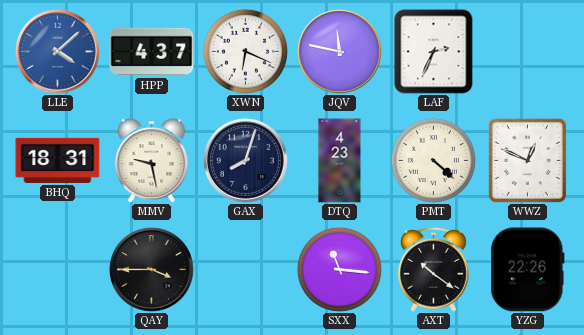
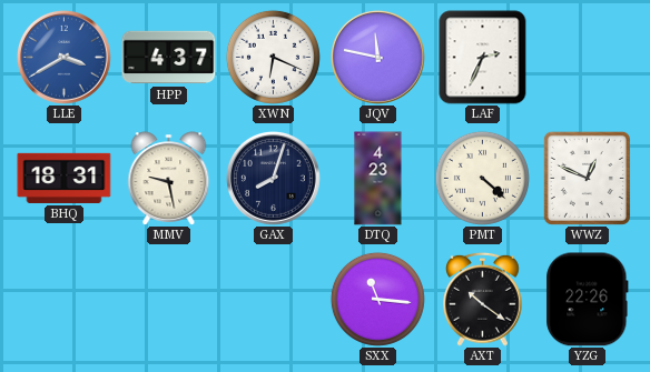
LLE: 4:08 -> 3:40
QAY: 3:45 -> none
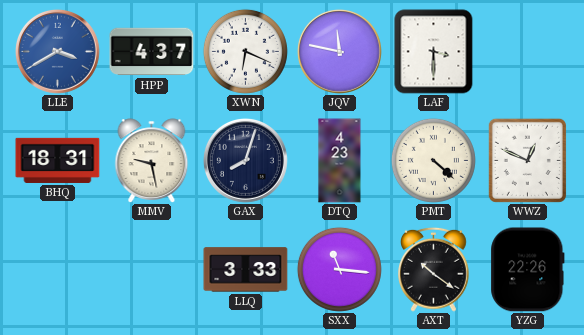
LAF: 2:34 -> 3:30
LLQ: none -> 3:33
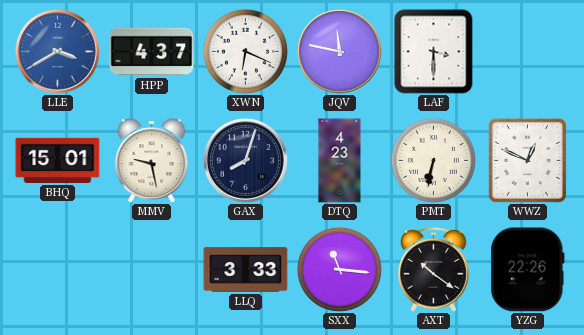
BHQ: 18:31 -> 15:01
PMT: 4:22 -> 6:32
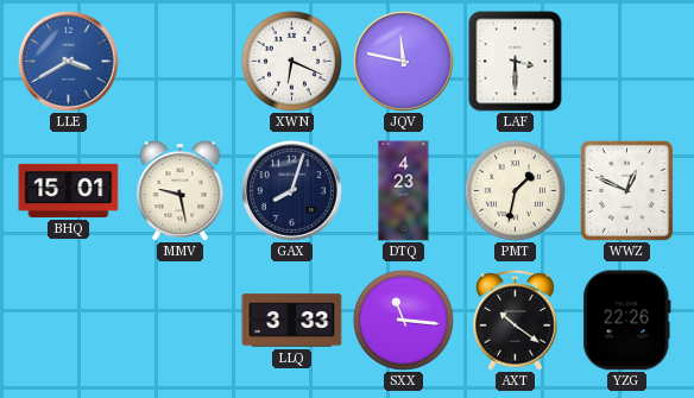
HPP: 4:37 -> none
PMT: 6:32 -> 1:32
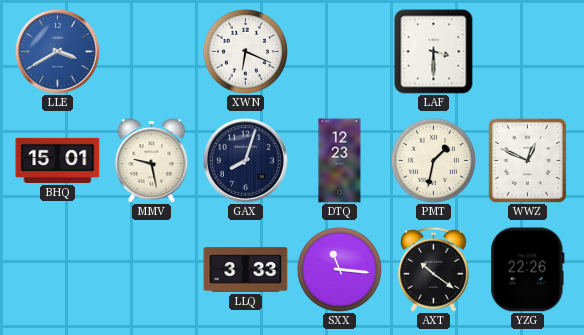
JQV: 11:47 -> none
DTQ: 4:23 -> 12:23
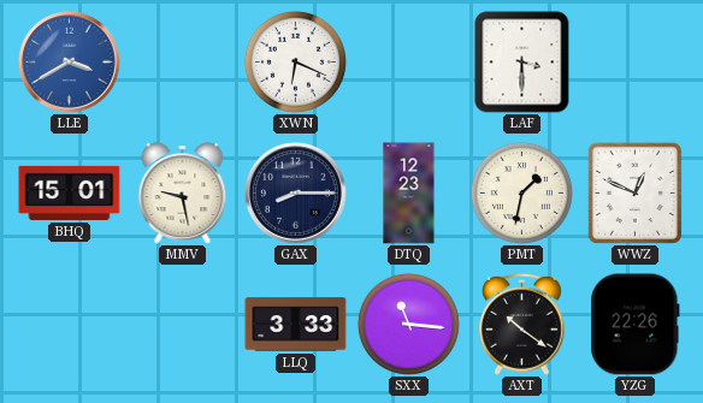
GAX: 8:03 -> 8:15
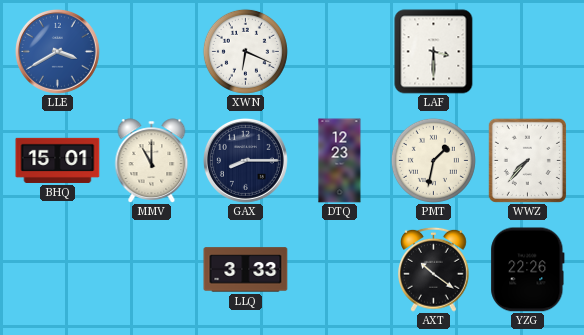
MMV: 9:28 -> 11:00
WWZ: 12:49 -> 7:37
SXX: 11:16 -> none
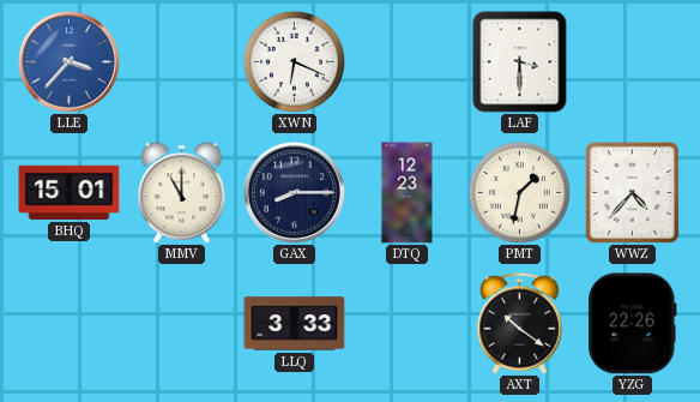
LLE: 3:40 -> 3:37
WWZ: 7:37 -> 4:37
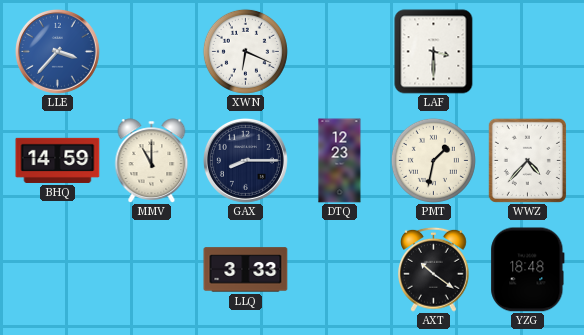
BHQ: 15:01 -> 14:59
YZG: 22:26 -> 18:48
